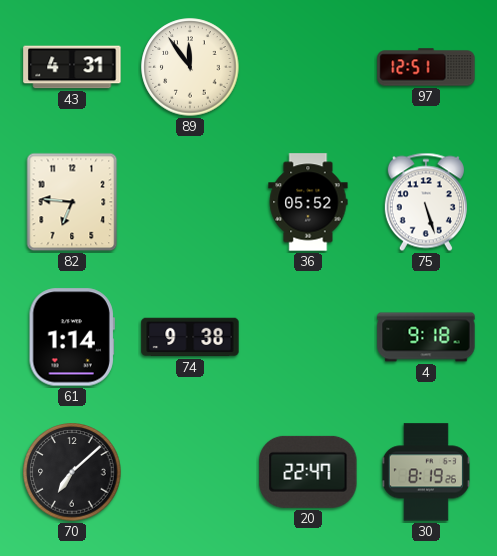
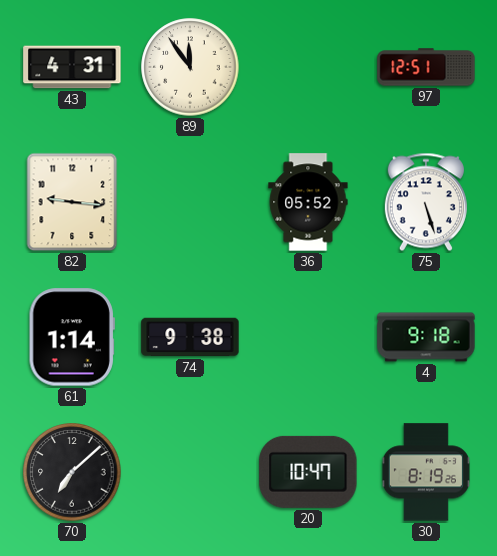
82: 6:46 -> 9:16
20: 22:47 -> 10:47
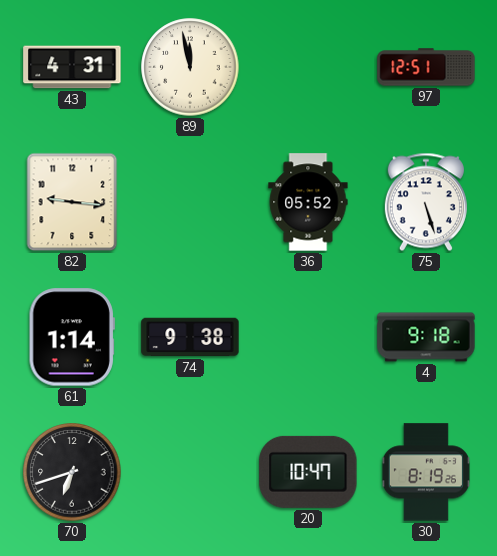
89: 11:54 -> 11:58
70: 7:08 -> 6:42
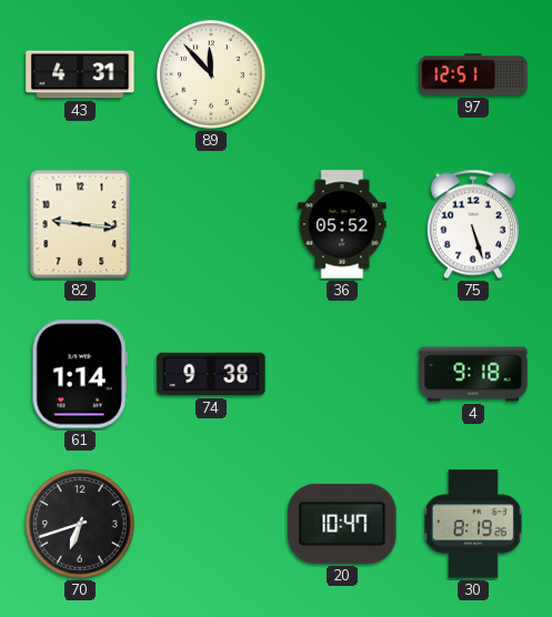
89: 11:58 -> 11:53
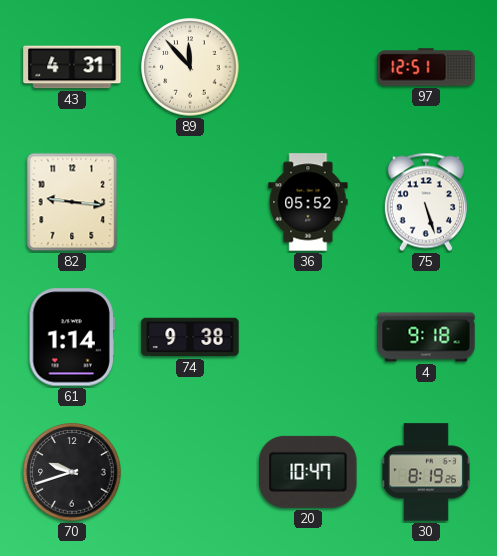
70: 6:42 -> 9:42
